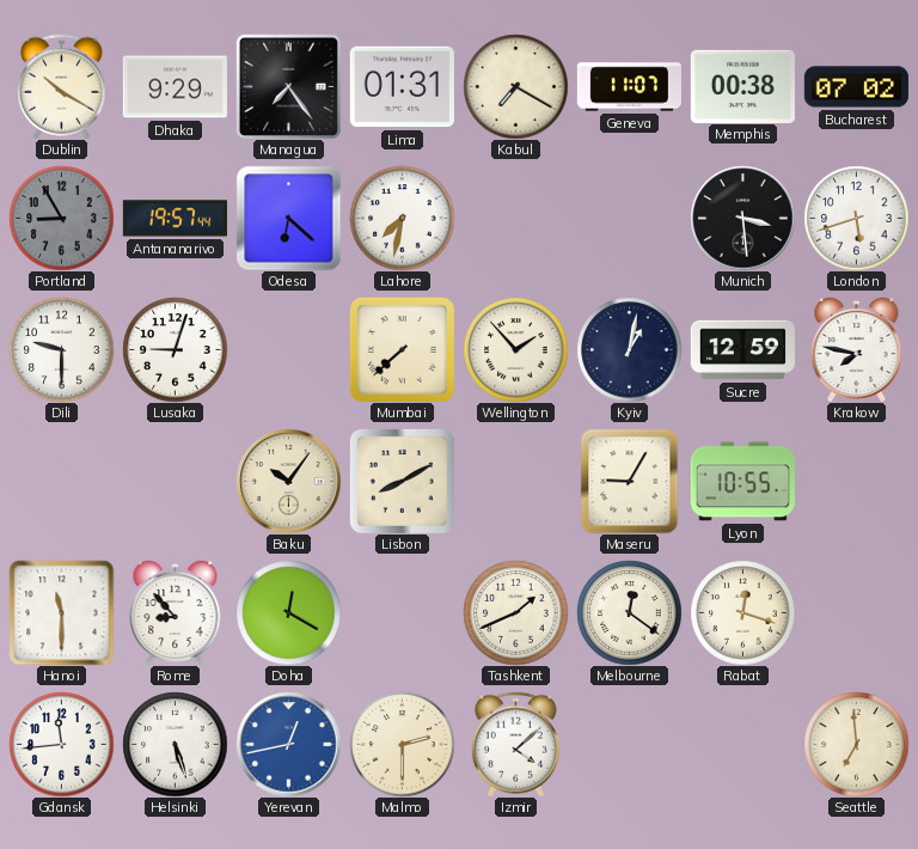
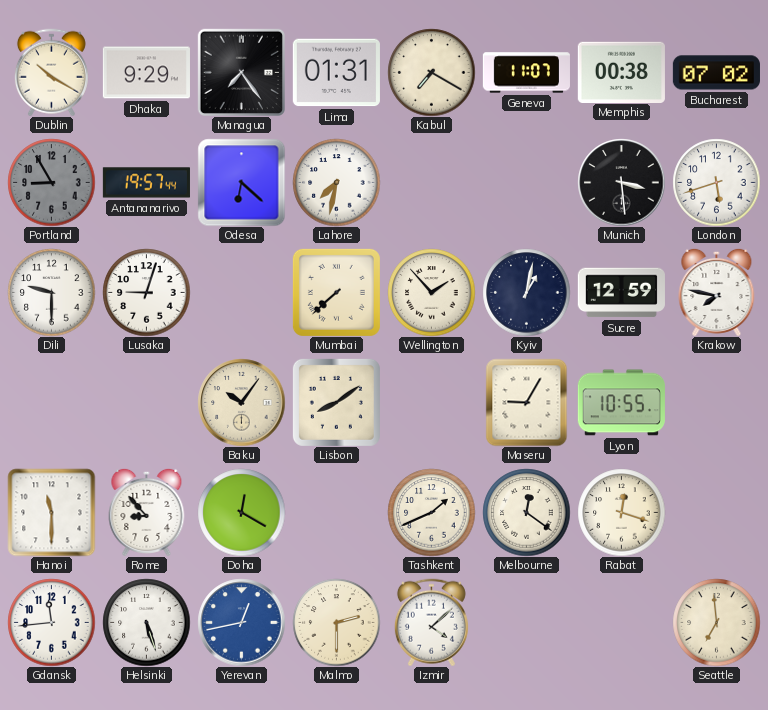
Lisbon: 8:10 -> 8:09
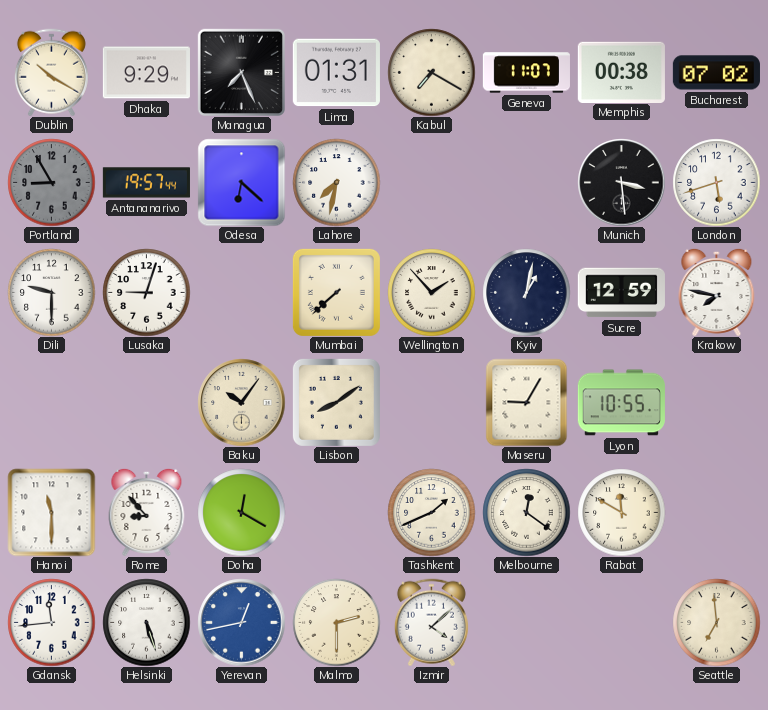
Managua: 7:24 -> 7:26
Rabat: 12:18 -> 11:50
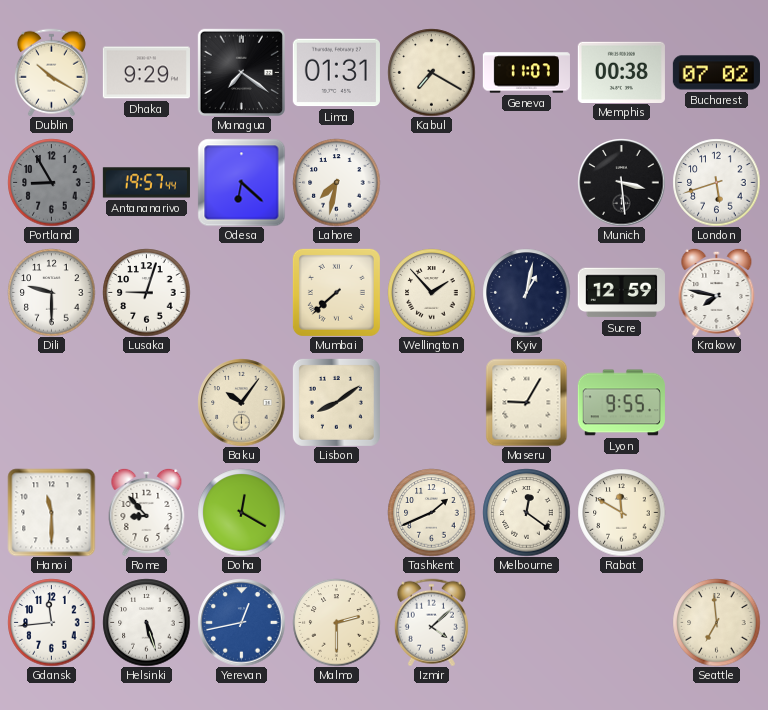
Managua: 7:26 -> 7:21
Lyon: 10:55 -> 9:55
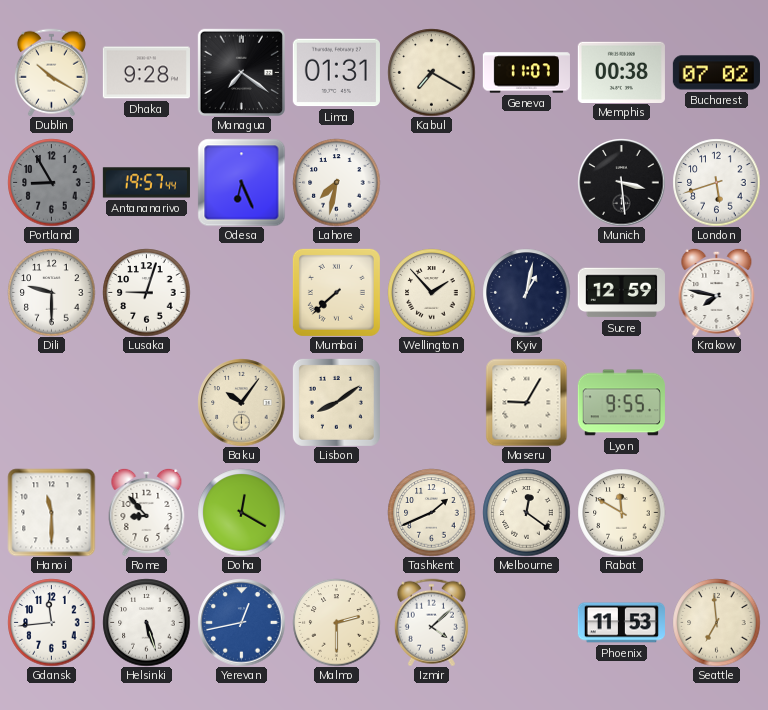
Dhaka: 9:29 -> 9:28
Odesa: 6:22 -> 6:26
Phoenix: none -> 11:53
